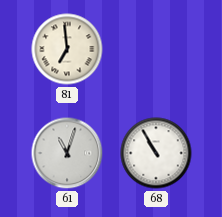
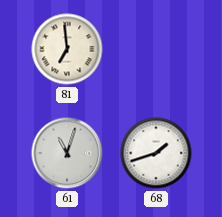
68: 10:55 -> 1:42
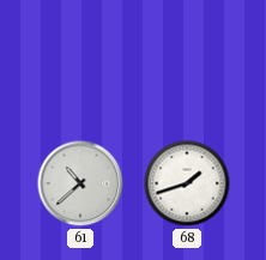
81: 6:59 -> none
61: 11:03 -> 10:38
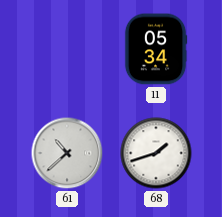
11: none -> 05:34
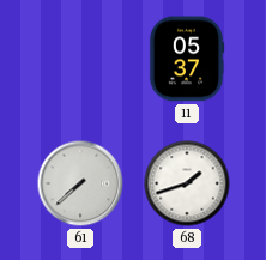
11: 05:34 -> 05:37
61: 10:38 -> 7:38
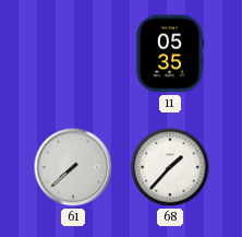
11: 05:37 -> 05:35
68: 1:42 -> 1:37
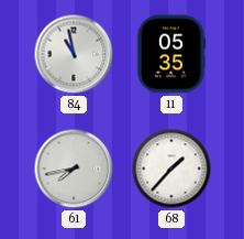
84: none -> 10:58
61: 7:38 -> 7:43
